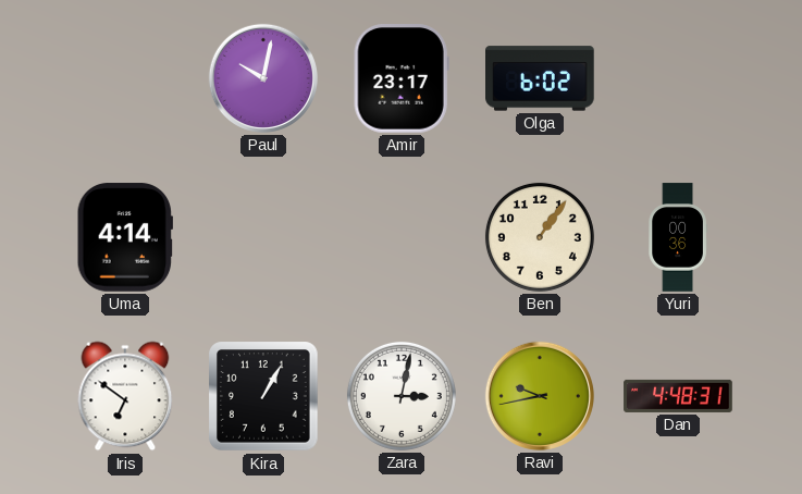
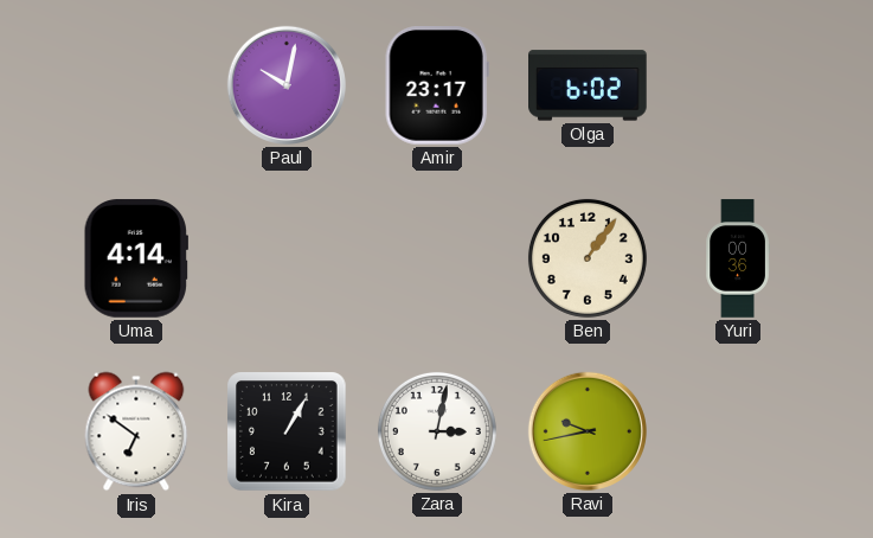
Dan: 4:48 -> none
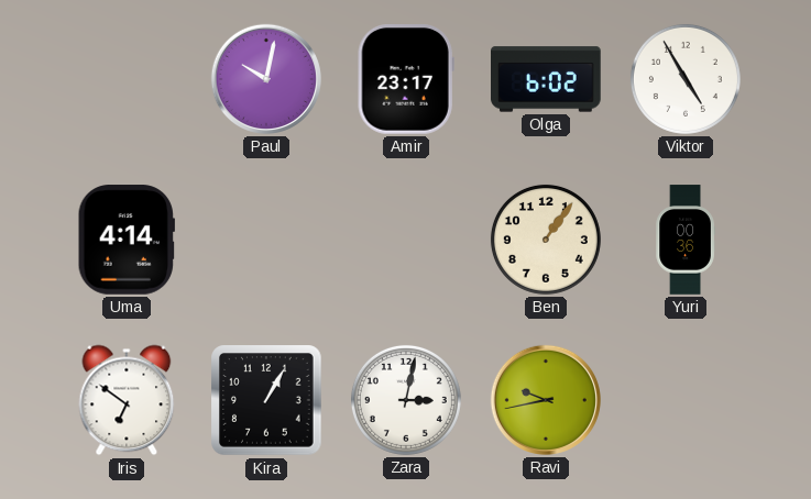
Viktor: none -> 4:55
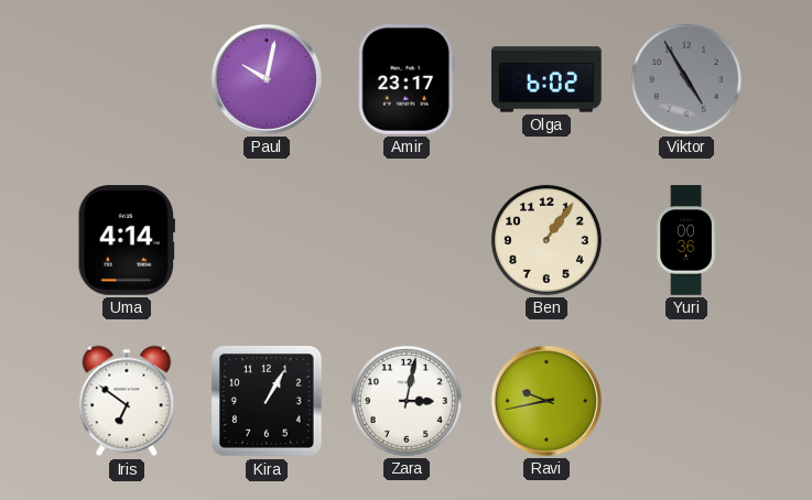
Viktor dial: white -> grey
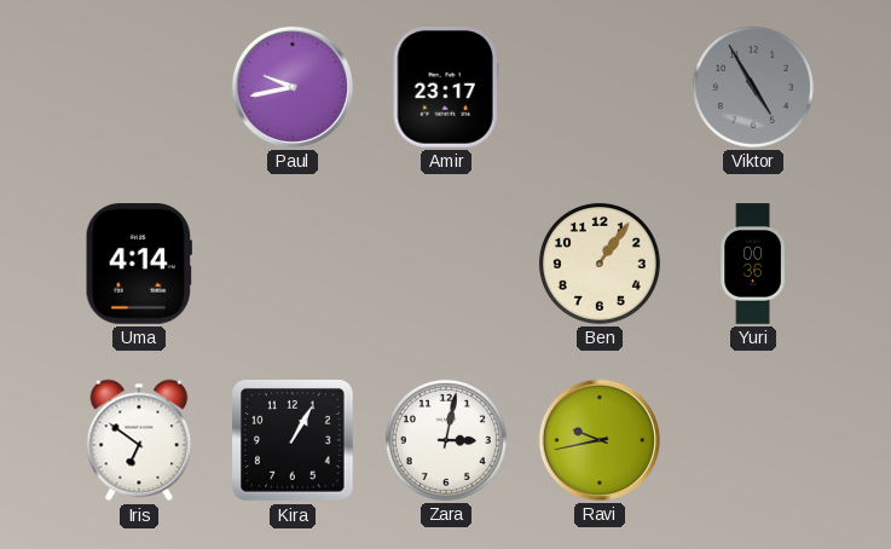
Paul: 10:02 -> 9:43
Olga: 6:02 -> none
